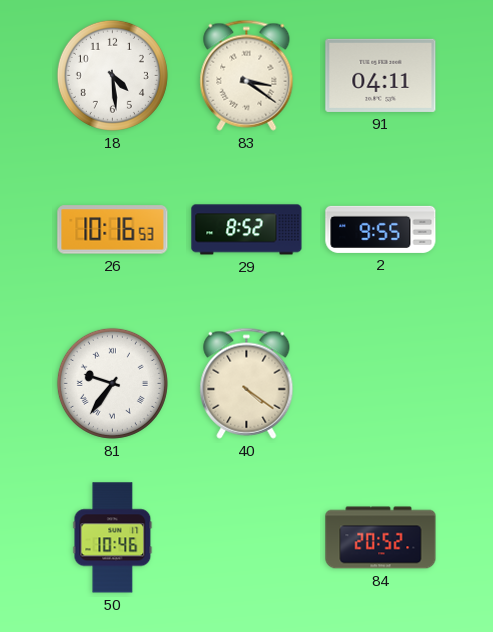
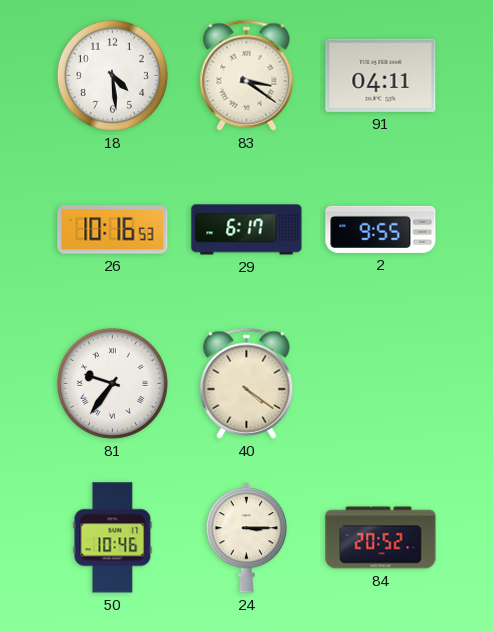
29: 8:52 -> 6:17
24: none -> 3:15
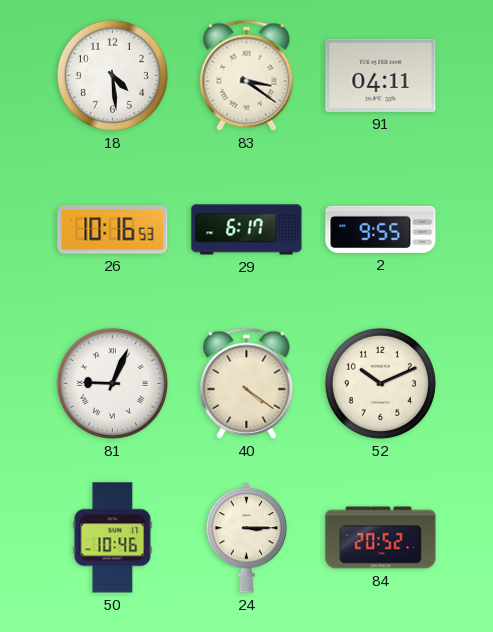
81: 9:36 -> 9:04
52: none -> 10:11
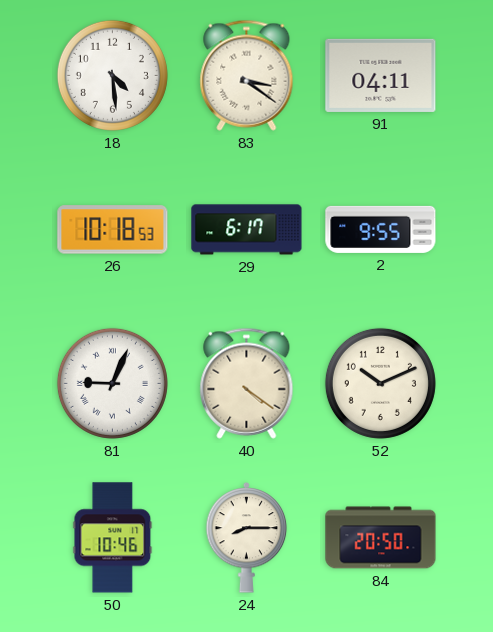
26: 10:16 -> 10:18
24: 3:15 -> 8:15
84: 20:52 -> 20:50
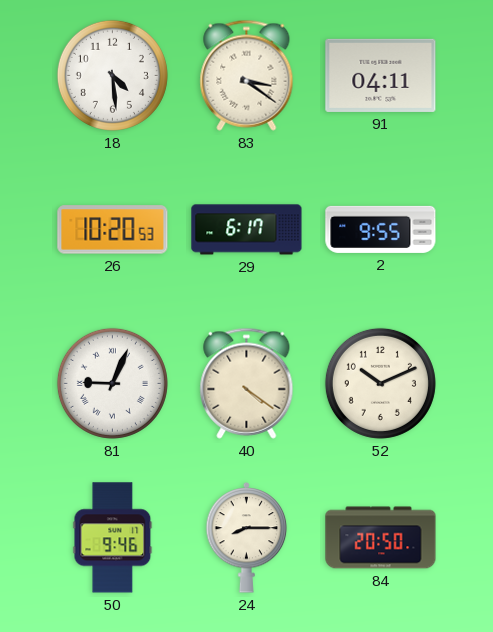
26: 10:18 -> 10:20
50: 10:46 -> 9:46
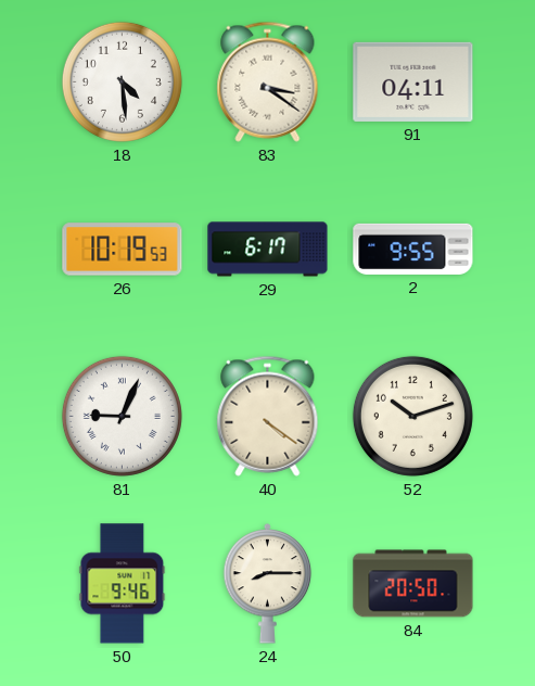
26: 10:20 -> 10:19
52: 10:11 -> 10:12
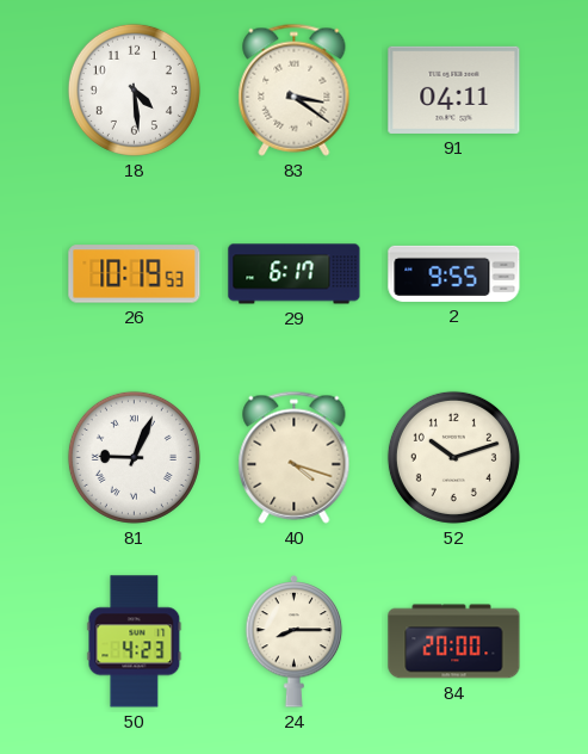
40: 4:21 -> 4:18
50: 9:46 -> 4:23
84: 20:50 -> 20:00
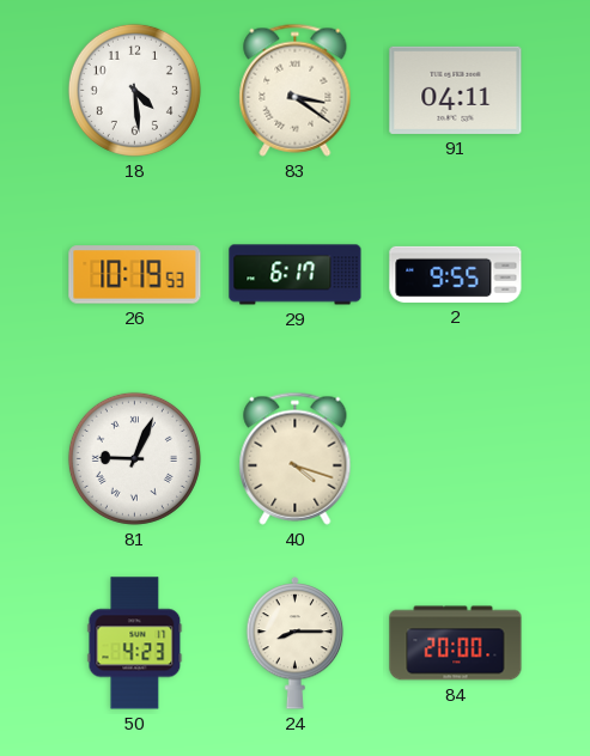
52: 10:12 -> none
